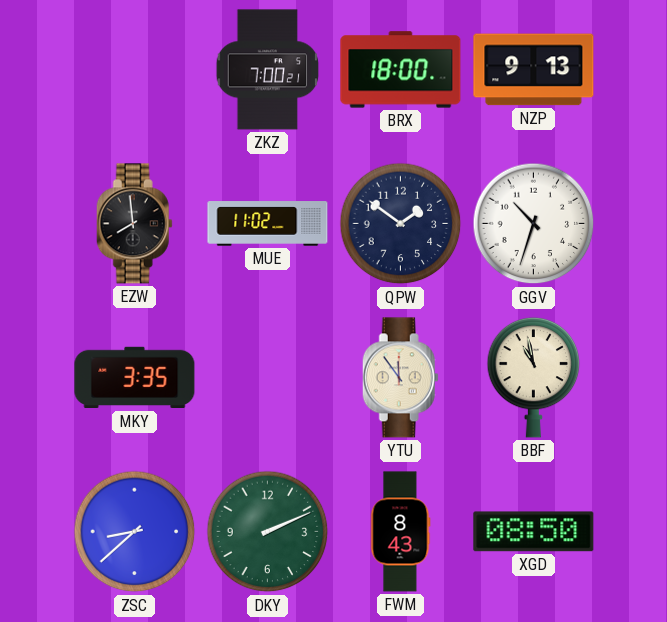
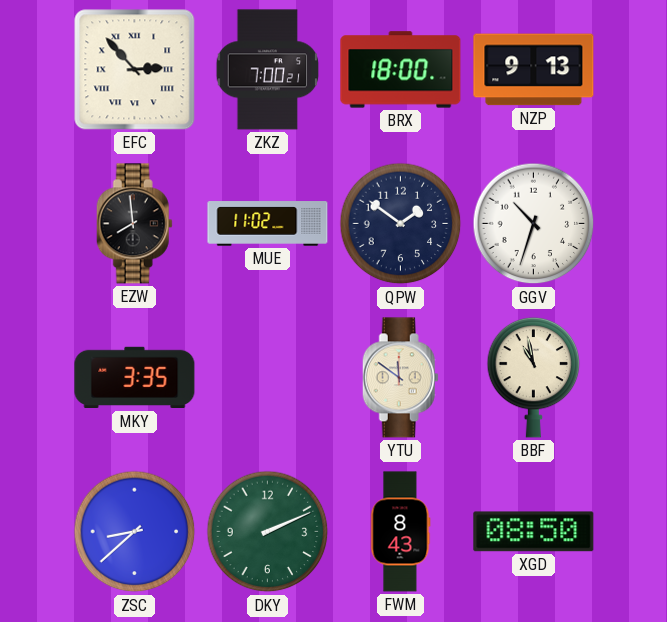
EFC: none -> 2:53
YTU: 11:54 -> 11:51
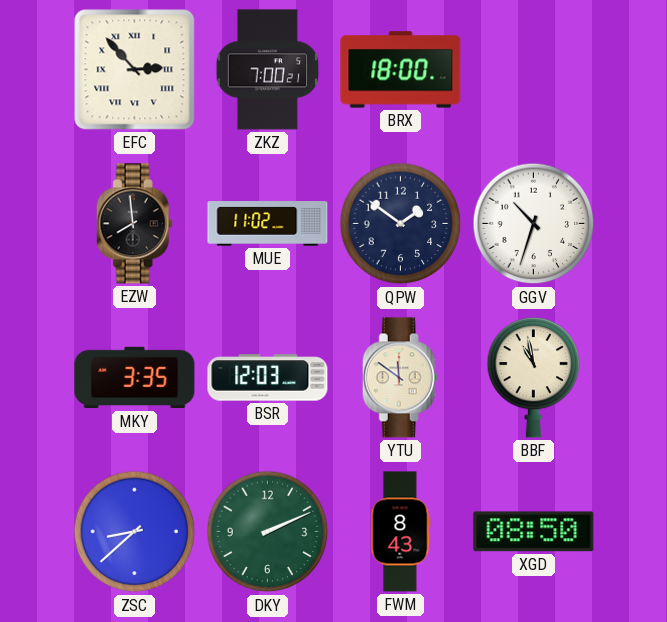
NZP: 9:13 -> none
BSR: none -> 12:03
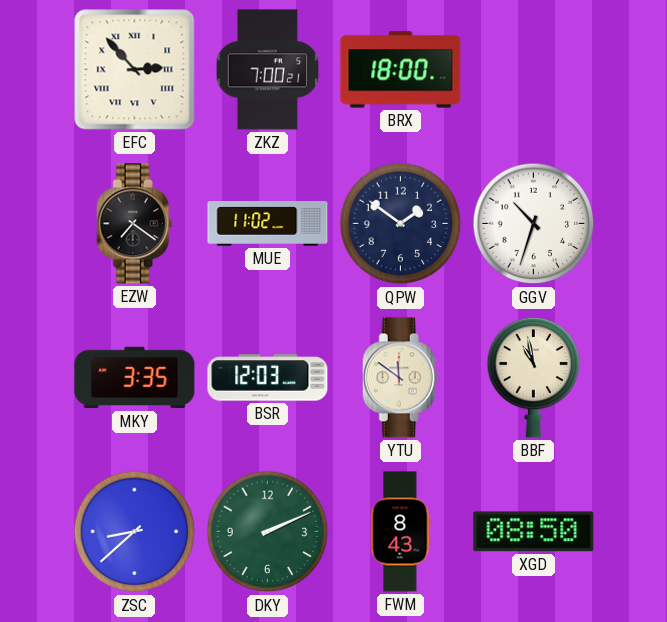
EZW: 7:59 -> 7:21
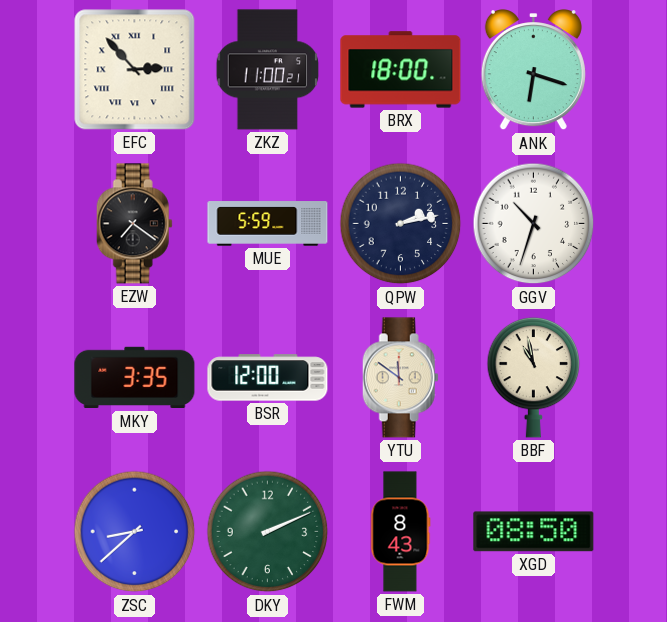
ZKZ: 7:00 -> 11:00
ANK: none -> 6:18
MUE: 11:02 -> 5:59
QPW: 1:51 -> 2:13
BSR: 12:03 -> 12:00
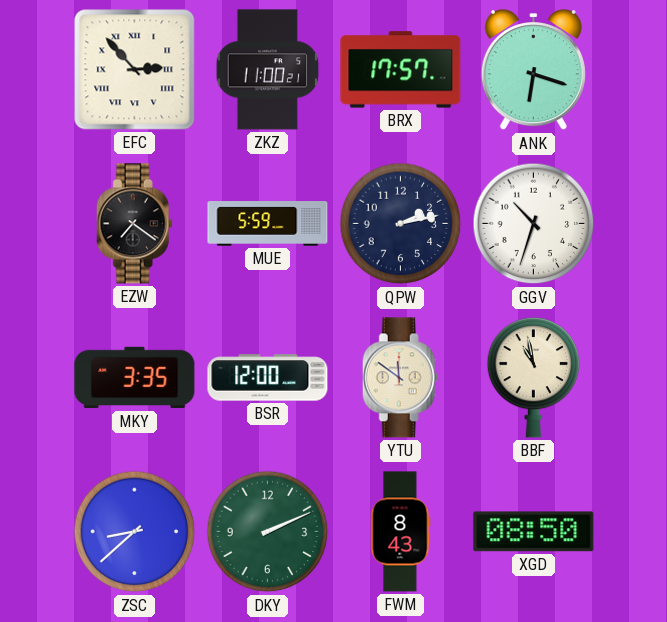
BRX: 18:00 -> 17:57
